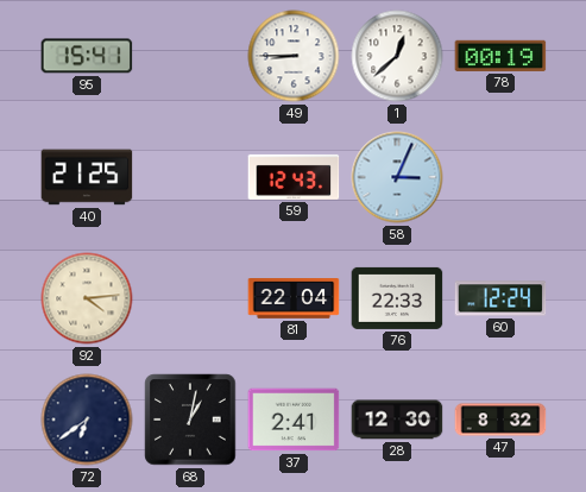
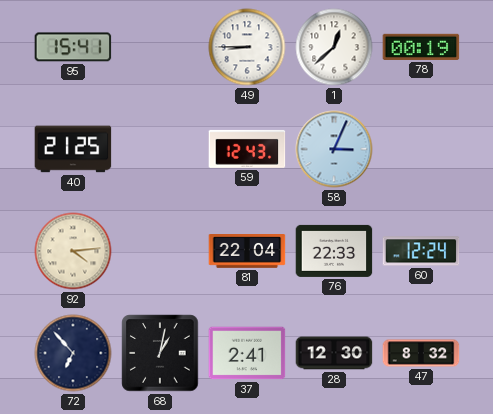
72: 6:39 -> 6:53
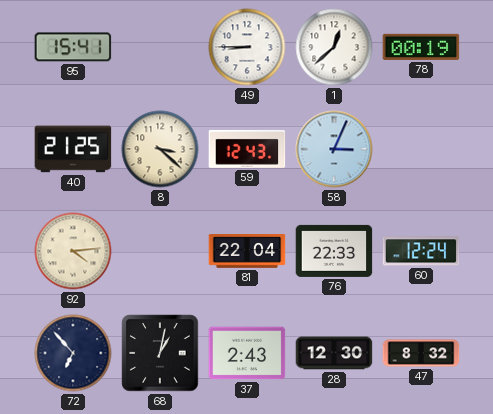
8: none -> 3:22
37: 2:41 -> 2:43
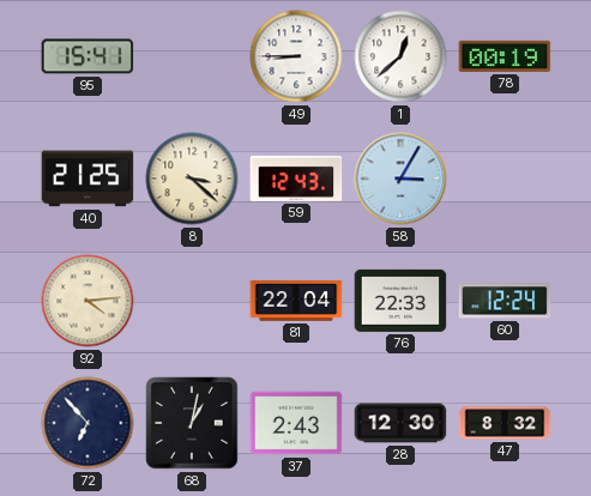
58: 3:04 -> 3:05
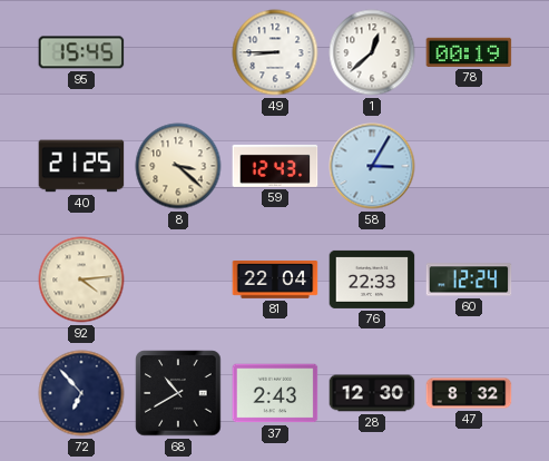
95: 15:41 -> 15:45
68: 1:02 -> 10:40
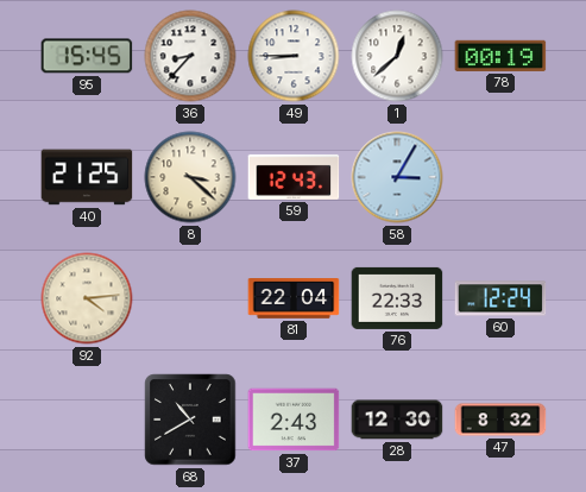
36: none -> 8:37
72: 6:53 -> none
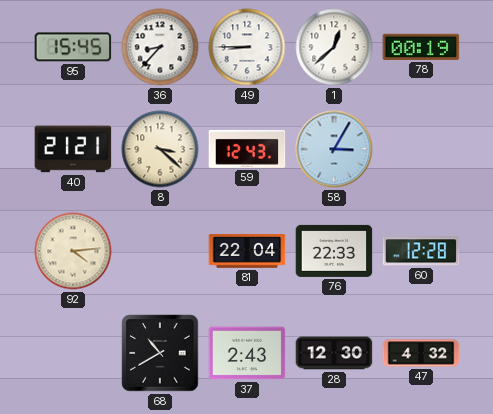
40: 21:25 -> 21:21
60: 12:24 -> 12:28
47: 8:32 -> 4:32
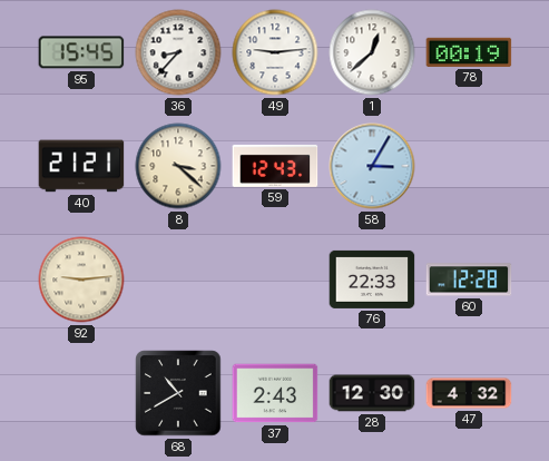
49: 8:45 -> 9:14
92: 4:14 -> 9:14
81: 22:04 -> none
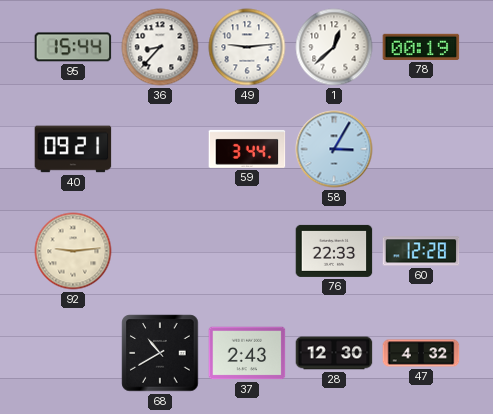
95: 15:45 -> 15:44
40: 21:21 -> 09:21
8: 3:22 -> none
59: 12:43 -> 3:44
